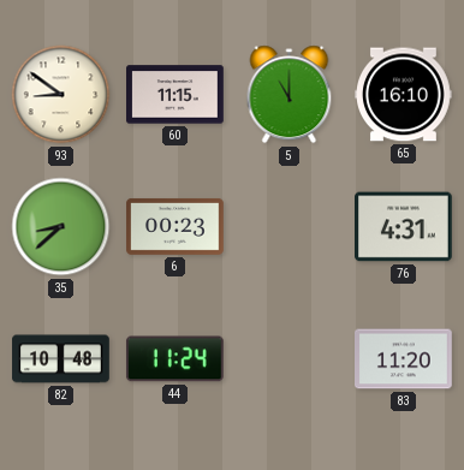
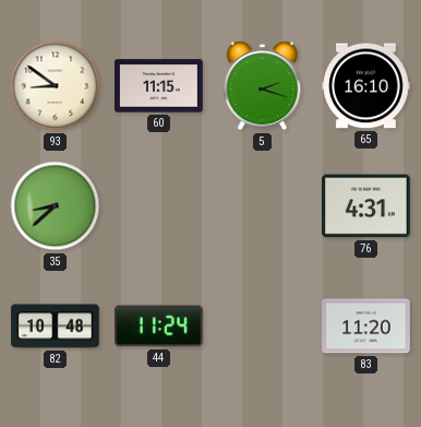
5: 11:00 -> 2:18
6: 00:23 -> none
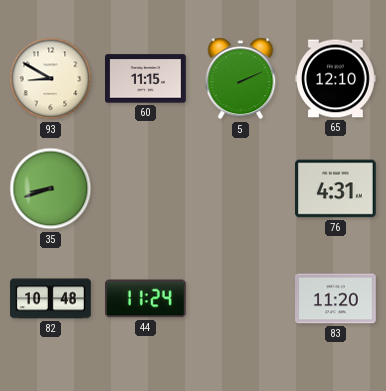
93: 8:51 -> 8:50
5: 2:18 -> 2:11
65: 16:10 -> 12:10
35: 8:38 -> 8:42
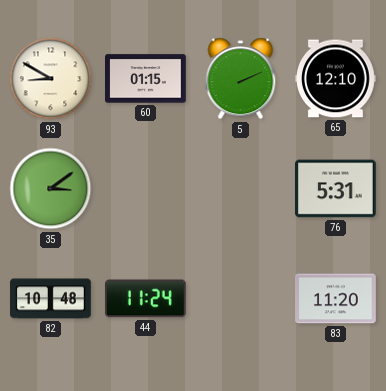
60: 11:15 -> 01:15
35: 8:42 -> 3:09
76: 4:31 -> 5:31
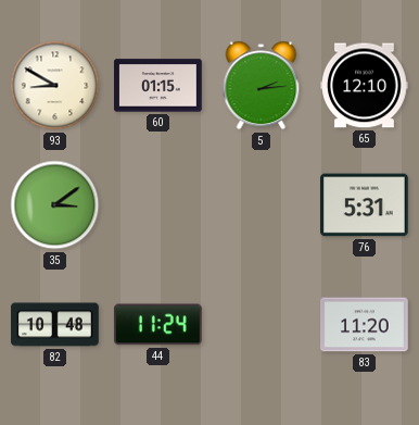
5: 2:11 -> 2:14
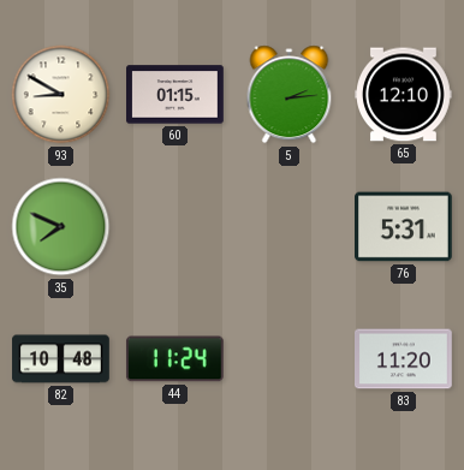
35: 3:09 -> 7:49
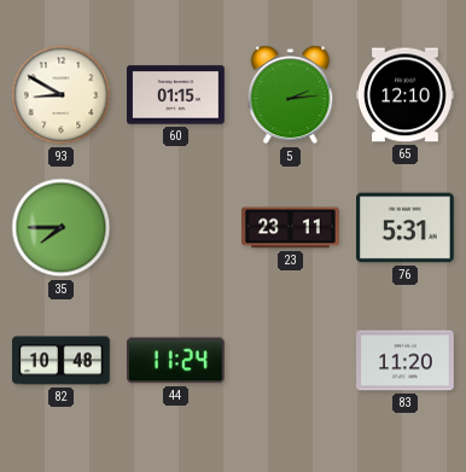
35: 7:49 -> 7:45
23: none -> 23:11
